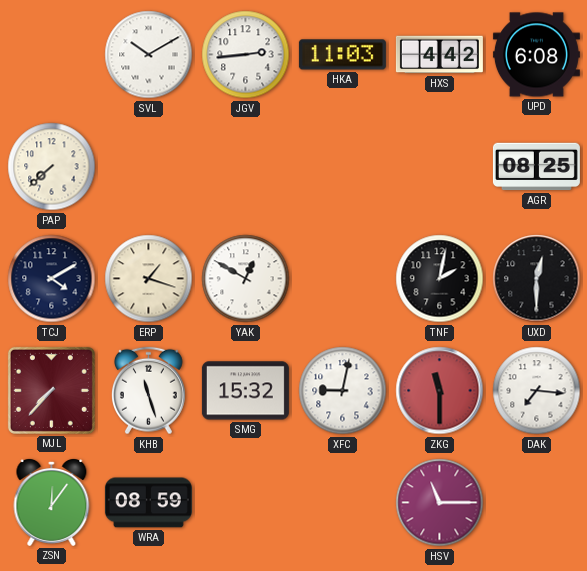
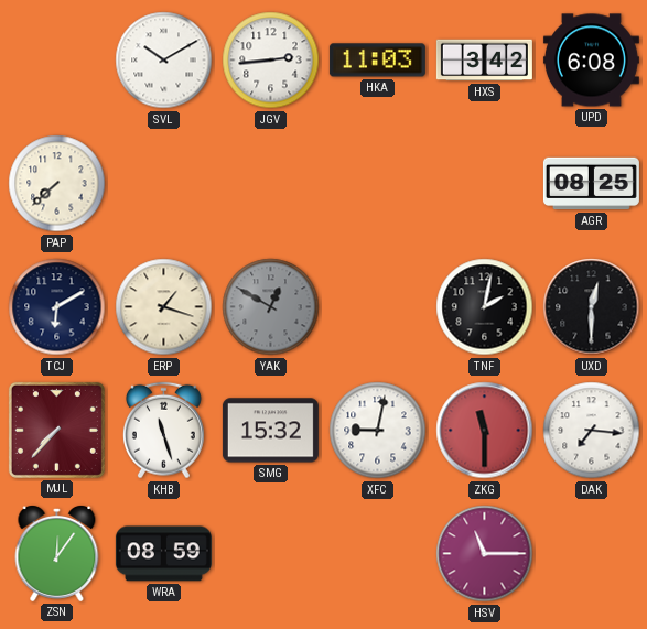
HXS: 4:42 -> 3:42
TCJ: 4:10 -> 6:10
YAK dial: white -> grey
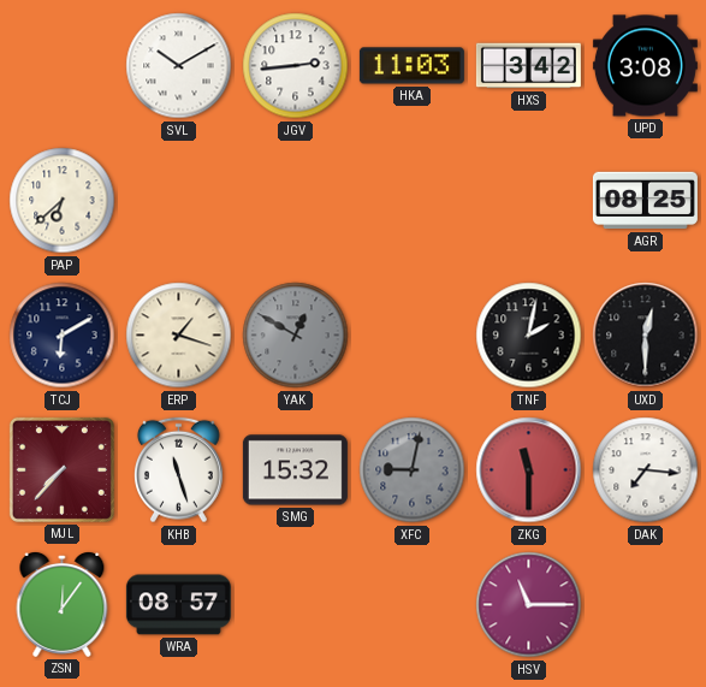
UPD: 6:08 -> 3:08
PAP: 7:38 -> 6:38
XFC dial: white -> grey
WRA: 08:59 -> 08:57
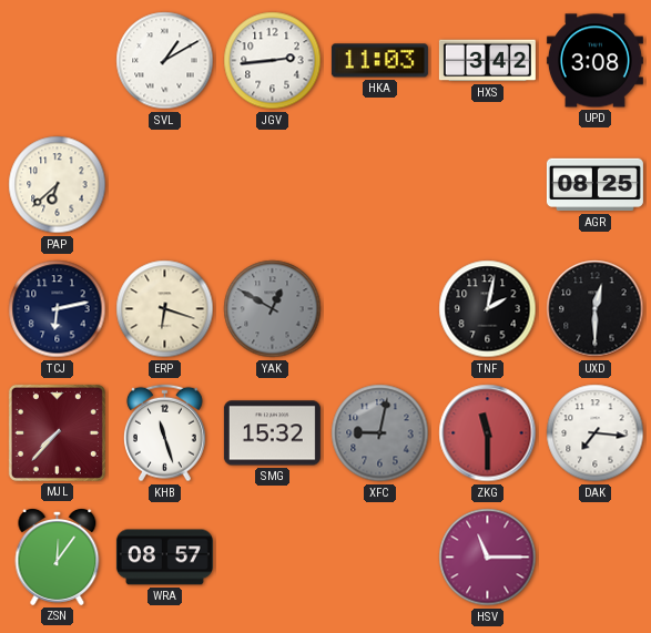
SVL: 10:10 -> 1:10
TCJ: 6:10 -> 6:13
ERP: 1:18 -> 6:18
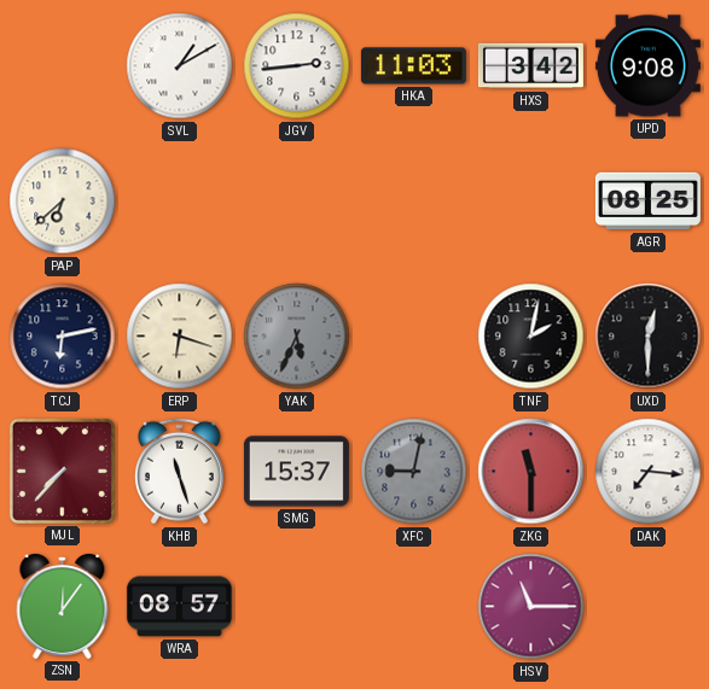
UPD: 3:08 -> 9:08
YAK: 12:50 -> 5:34
SMG: 15:32 -> 15:37
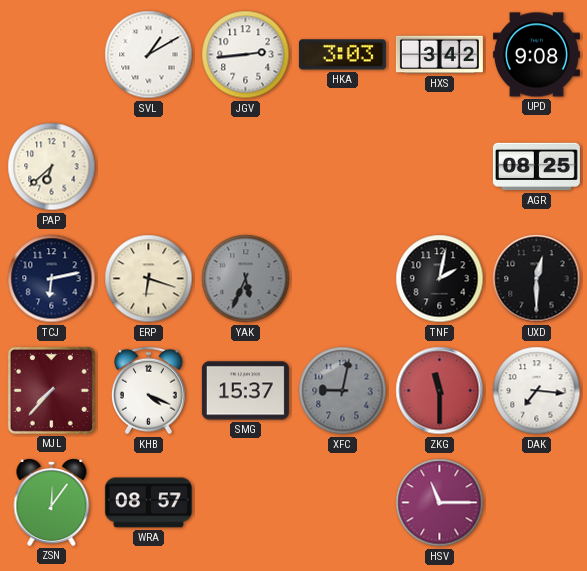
HKA: 11:03 -> 3:03
KHB: 11:27 -> 4:19
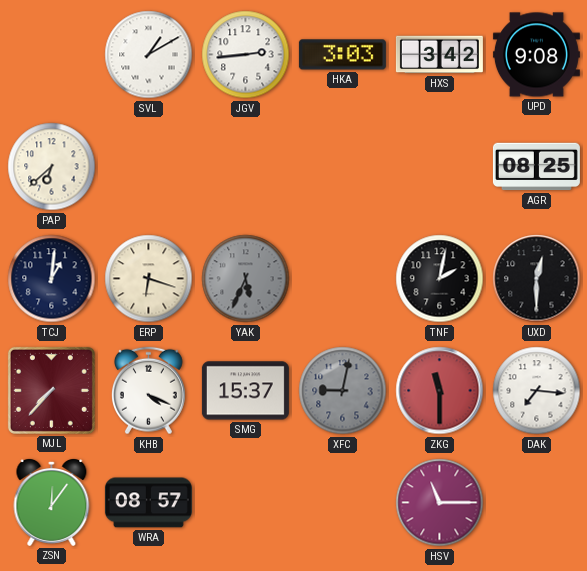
TCJ: 6:13 -> 1:01
